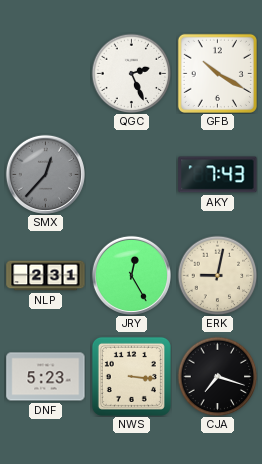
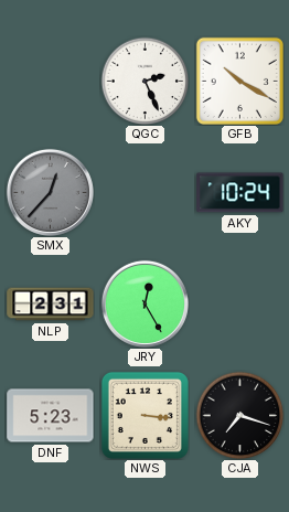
AKY: 7:43 -> 10:24
ERK: 9:02 -> none
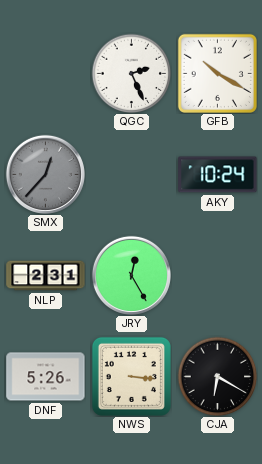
DNF: 5:23 -> 5:26
CJA: 7:18 -> 6:20
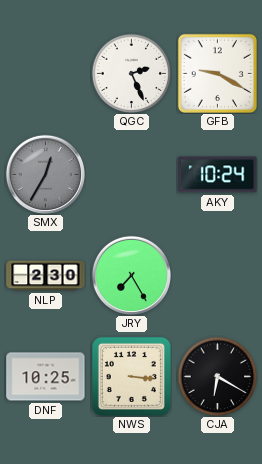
GFB: 10:20 -> 9:20
SMX: 12:37 -> 12:35
NLP: 2:31 -> 2:30
JRY: 12:25 -> 7:25
DNF: 5:26 -> 10:25
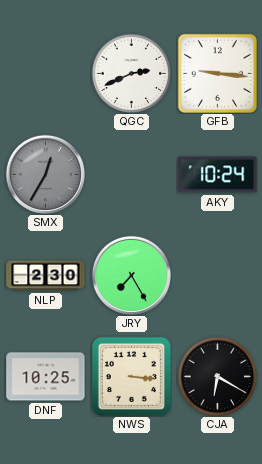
QGC: 2:26 -> 2:41
GFB: 9:20 -> 9:16
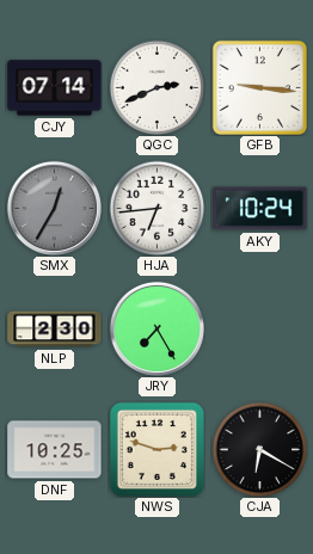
CJY: none -> 07:14
HJA: none -> 6:44
NWS: 3:16 -> 2:48
